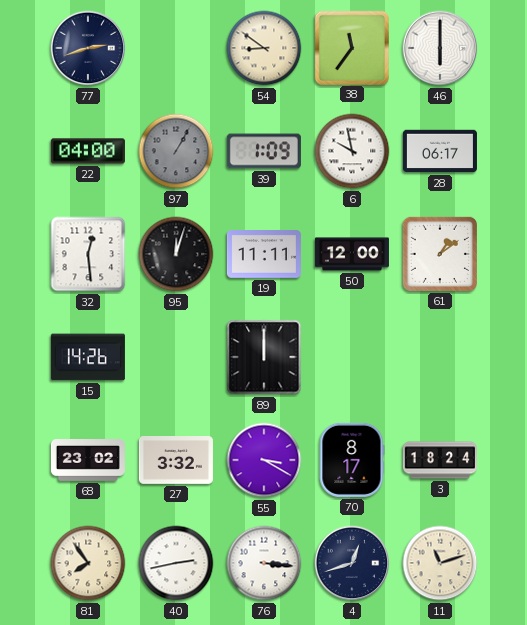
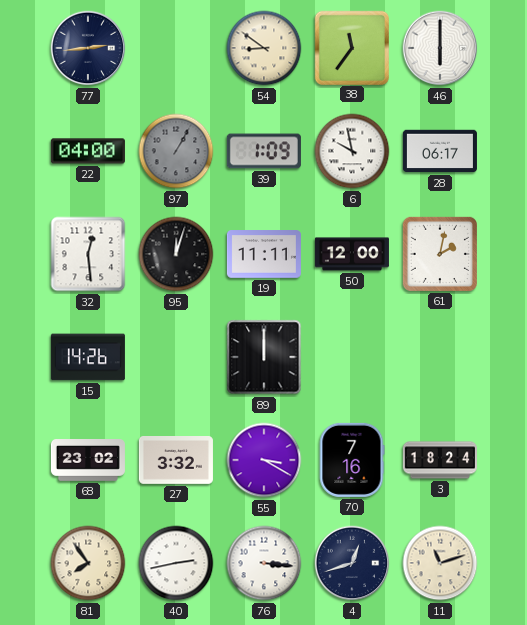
77: 2:42 -> 2:44
61: 1:09 -> 2:02
70: 8:17 -> 7:16
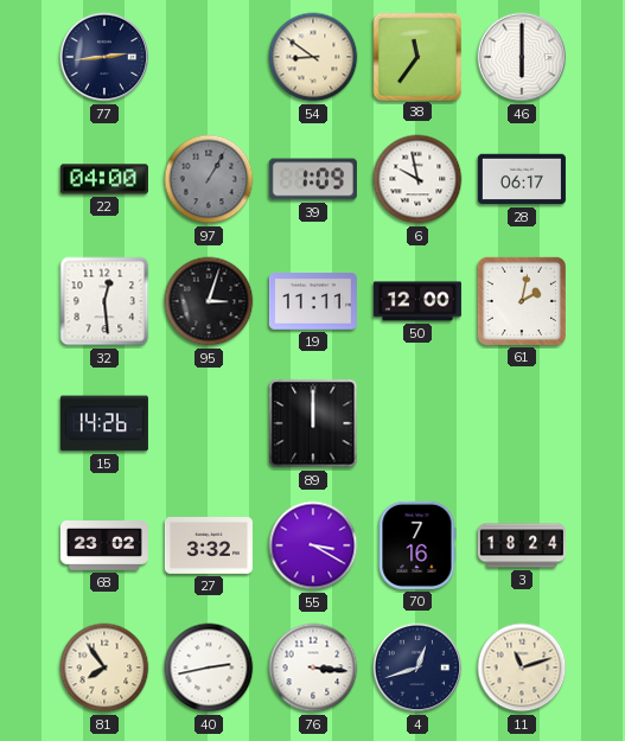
95: 12:03 -> 3:03
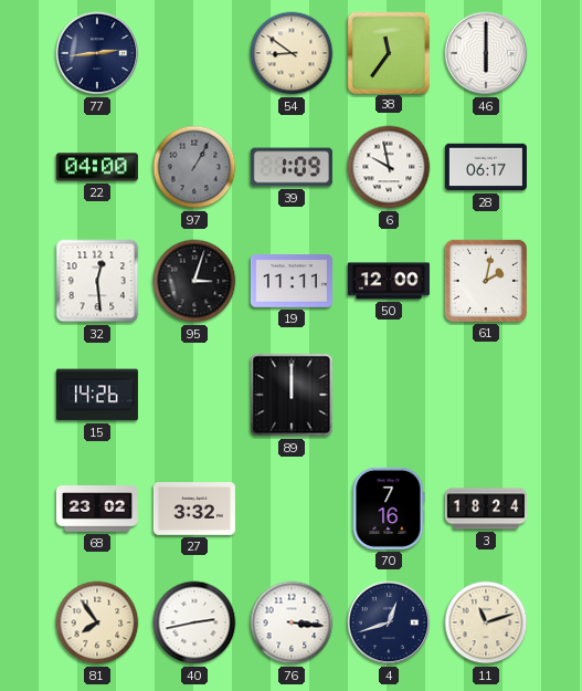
55: 3:20 -> none
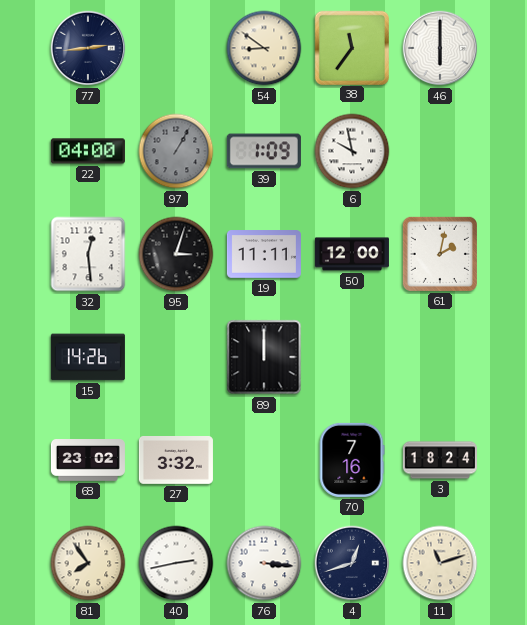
28: 06:17 -> none
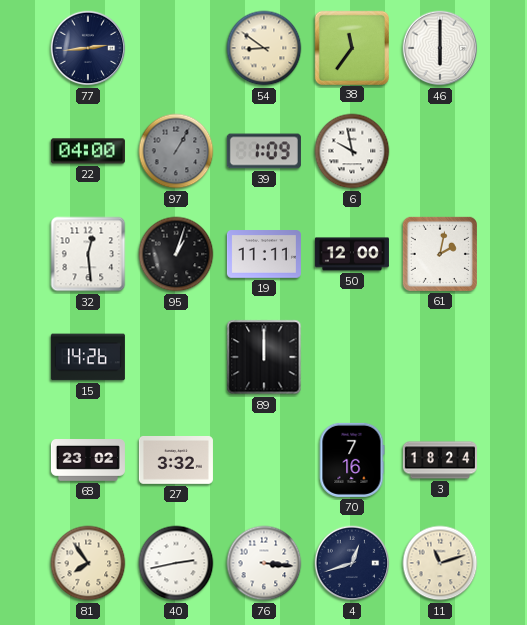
95: 3:03 -> 1:03
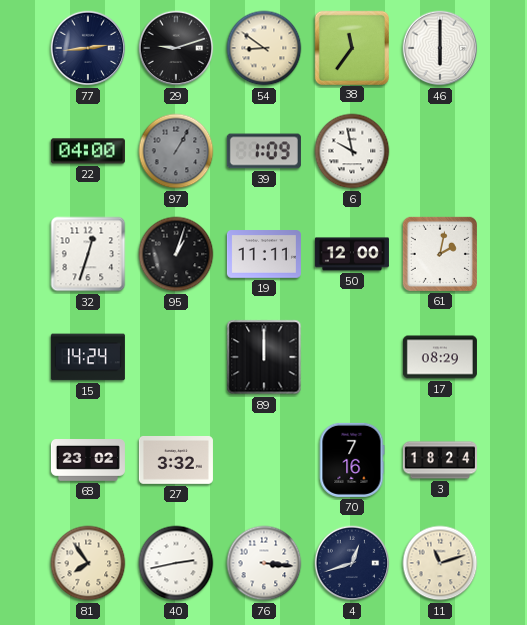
29: none -> 9:12
32: 12:29 -> 12:33
15: 14:26 -> 14:24
17: none -> 08:29
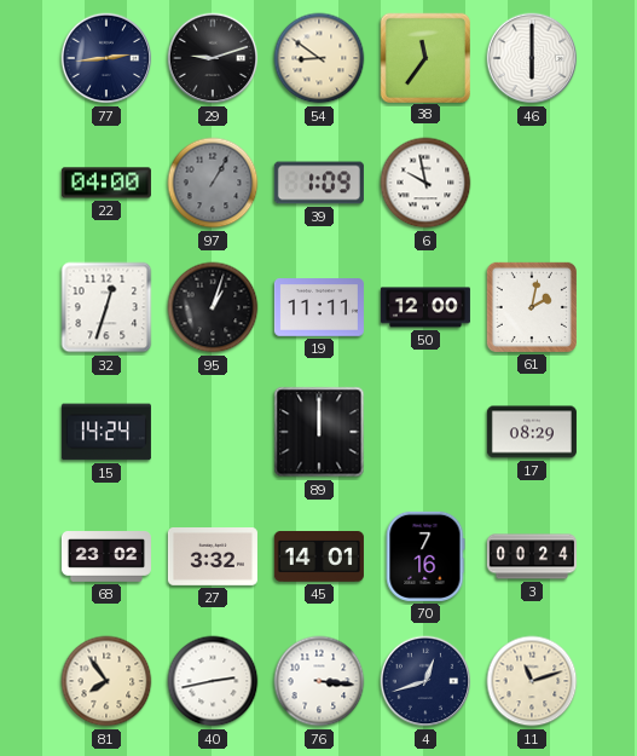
45: none -> 14:01
3: 18:24 -> 00:24
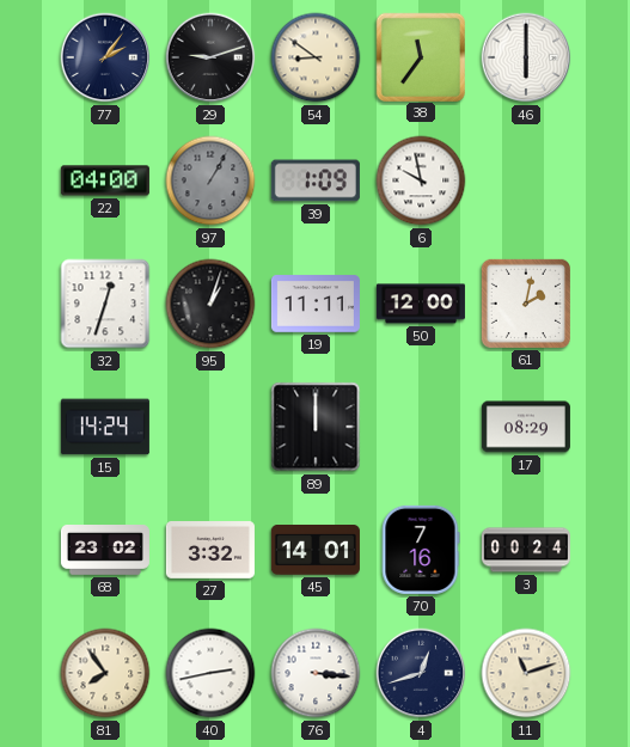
77: 2:44 -> 2:06
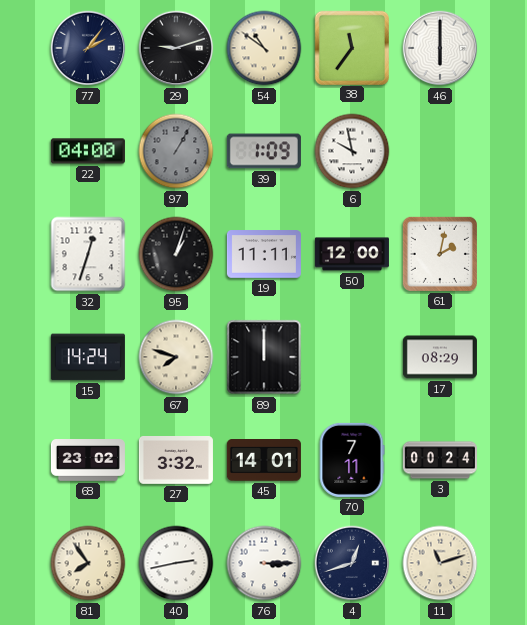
54: 8:51 -> 10:51
67: none -> 7:48
70: 7:16 -> 7:11
76: 3:16 -> 3:15
